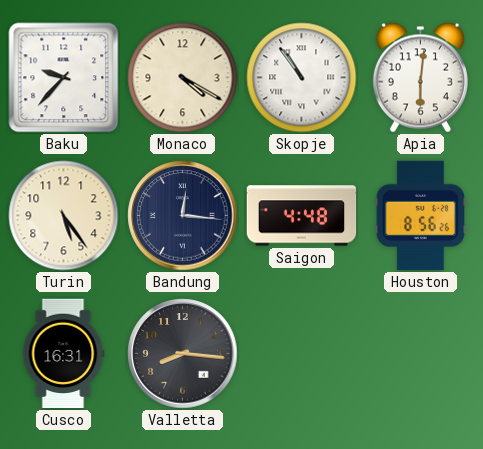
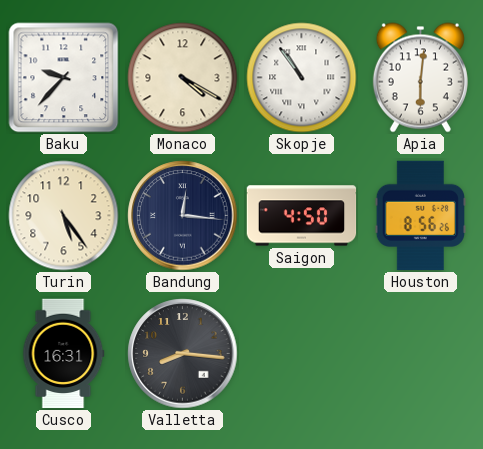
Saigon: 4:48 -> 4:50
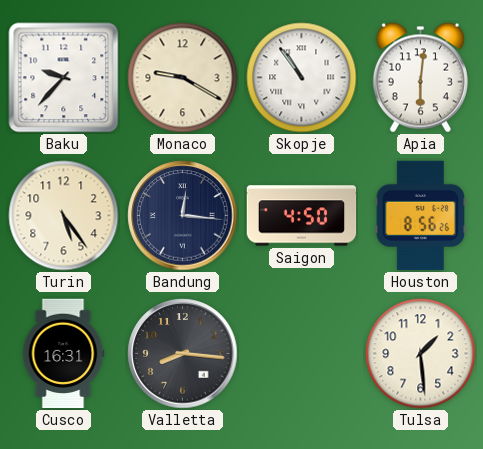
Monaco: 4:20 -> 9:20
Tulsa: none -> 1:29
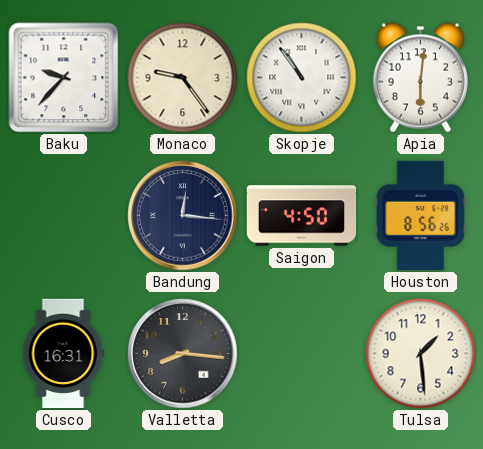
Monaco: 9:20 -> 9:24
Turin: 5:24 -> none
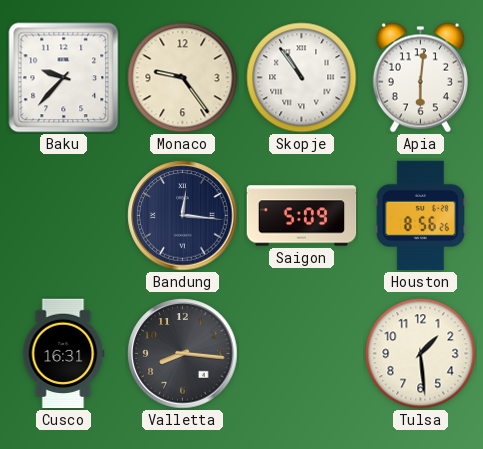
Saigon: 4:50 -> 5:09
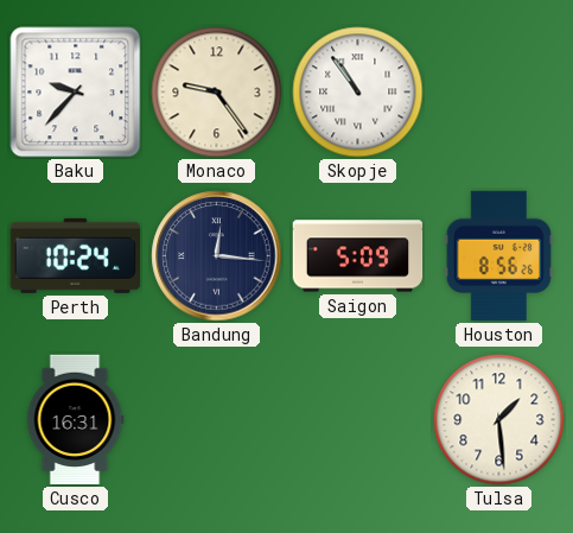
Apia: 6:01 -> none
Perth: none -> 10:24
Valletta: 8:16 -> none
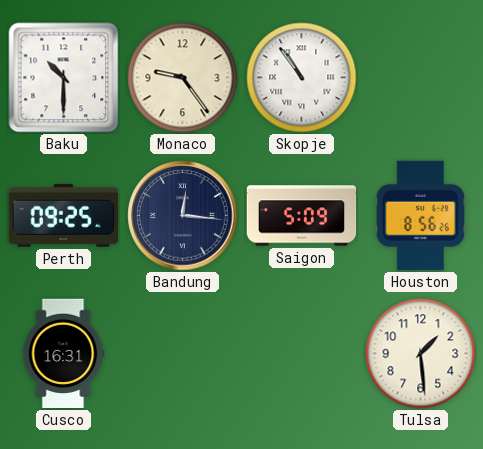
Baku: 9:37 -> 10:30
Perth: 10:24 -> 09:25
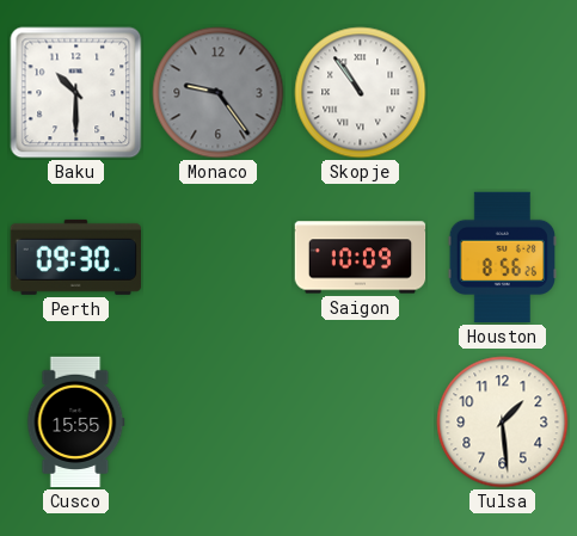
Monaco dial: cream -> grey
Perth: 09:25 -> 09:30
Bandung: 12:16 -> none
Saigon: 5:09 -> 10:09
Cusco: 16:31 -> 15:55
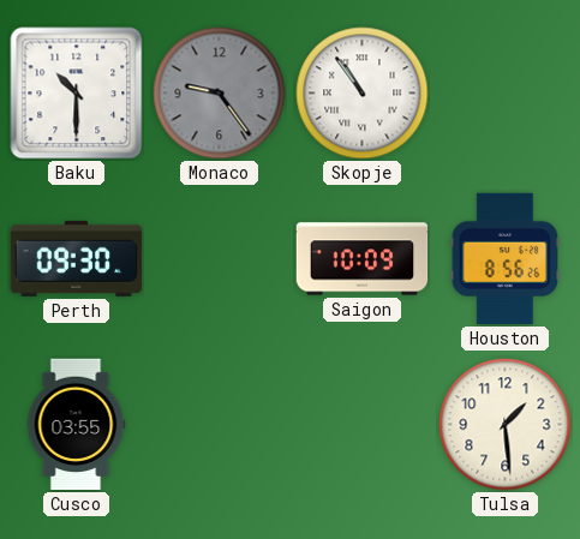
Cusco: 15:55 -> 03:55
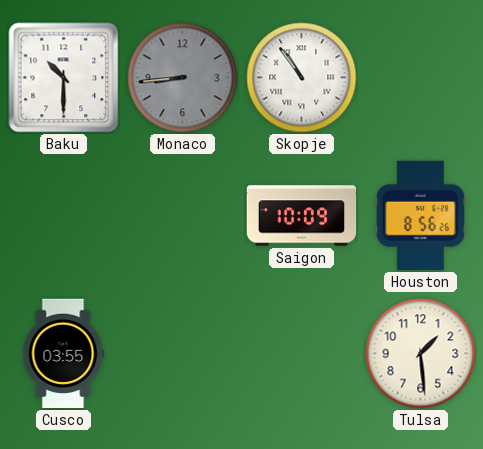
Monaco: 9:24 -> 8:44
Perth: 09:30 -> none
